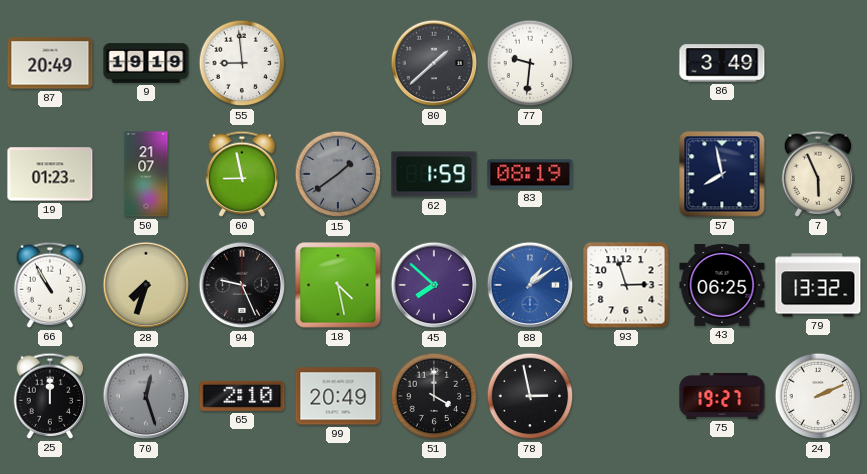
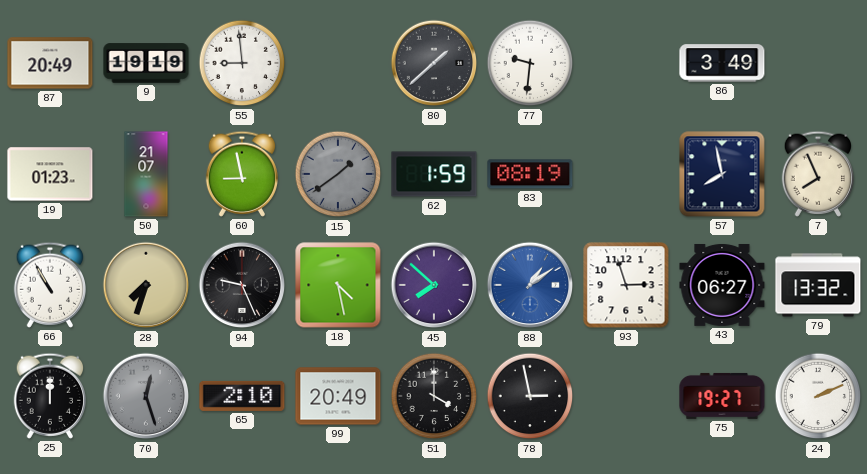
7: 5:56 -> 7:56
43: 06:25 -> 06:27
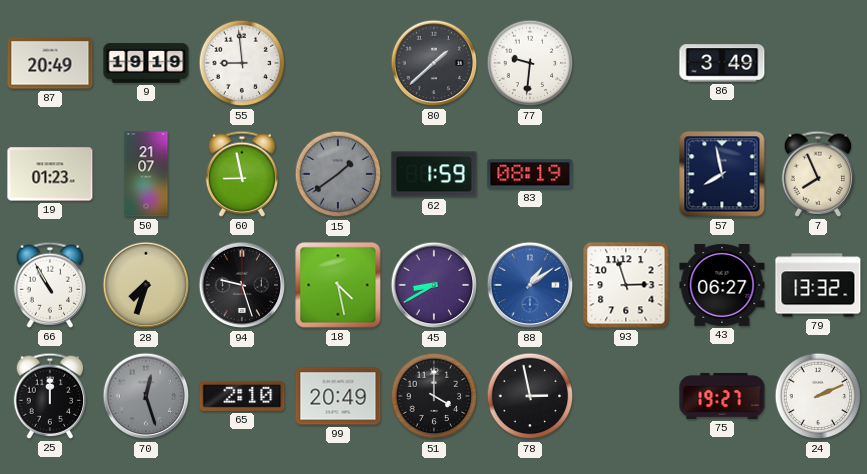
94: 9:26 -> 9:27
45: 7:52 -> 8:40
